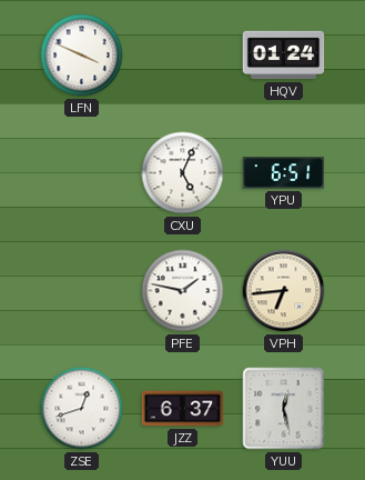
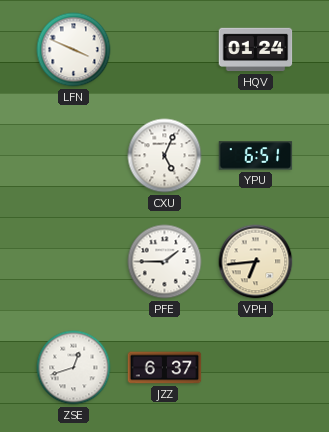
PFE: 1:47 -> 1:45
YUU: 12:28 -> none
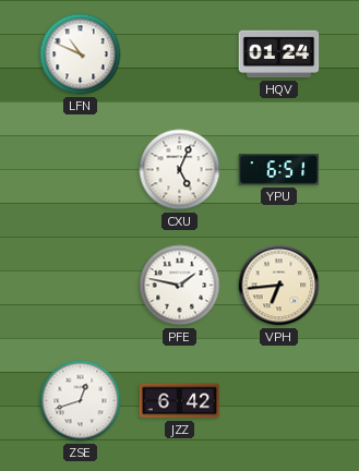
LFN: 3:49 -> 10:49
PFE: 1:45 -> 1:47
JZZ: 6:37 -> 6:42
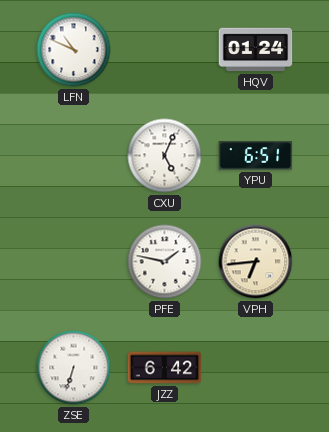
ZSE: 12:42 -> 6:33
